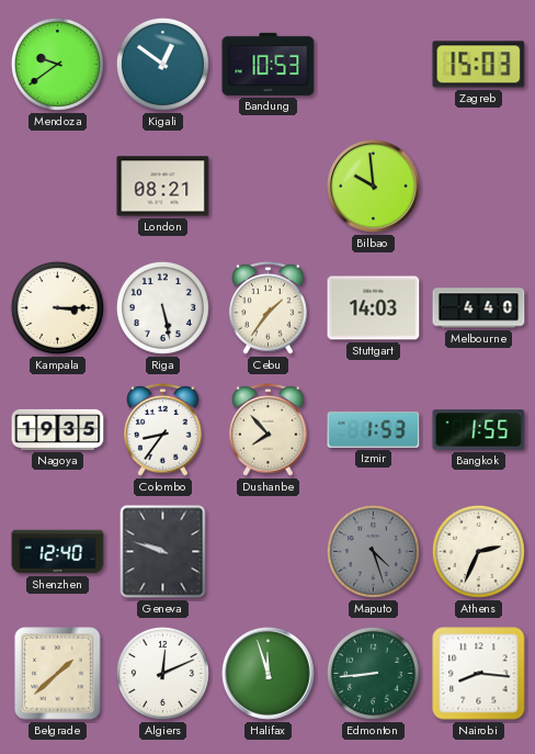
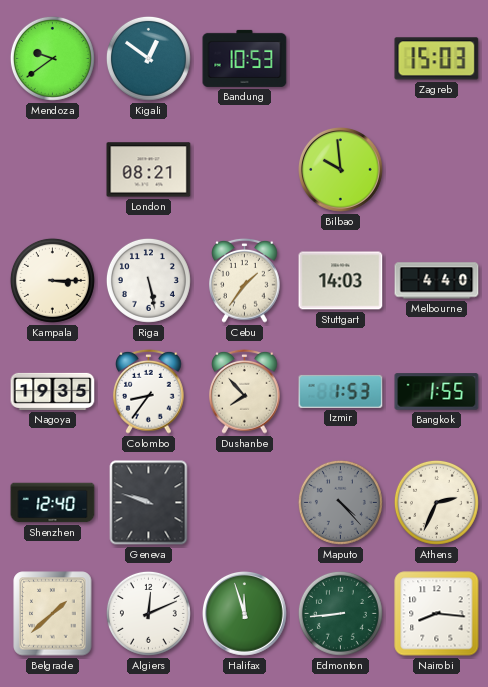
Maputo: 4:27 -> 4:23
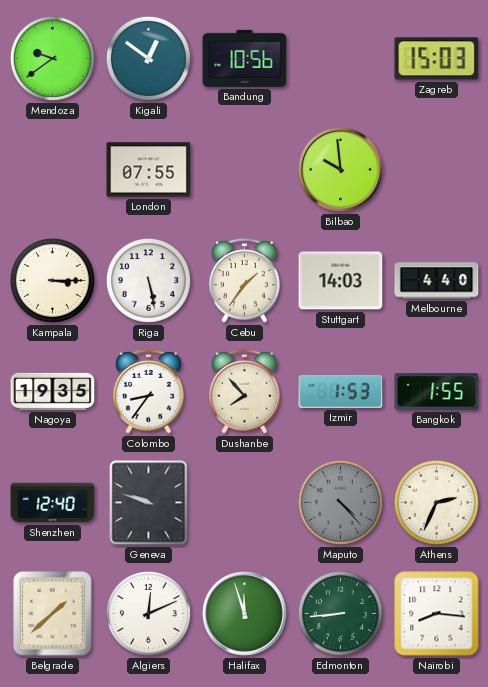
Bandung: 10:53 -> 10:56
London: 08:21 -> 07:55
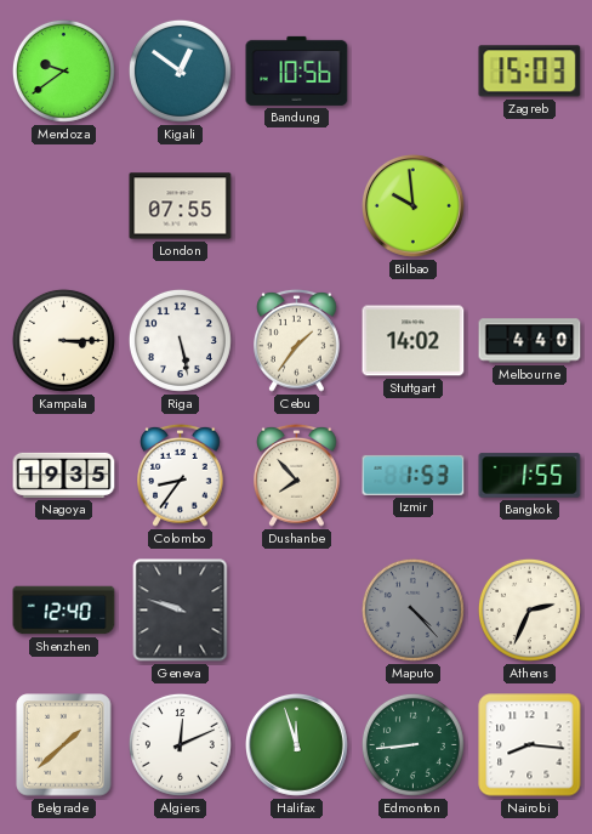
Stuttgart: 14:03 -> 14:02
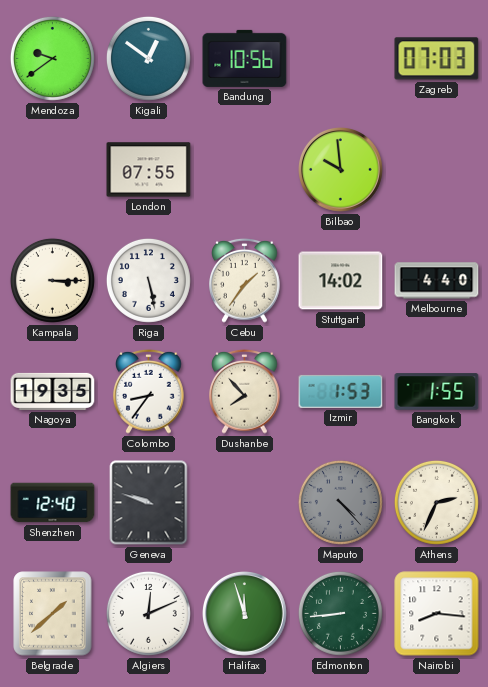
Zagreb: 15:03 -> 07:03
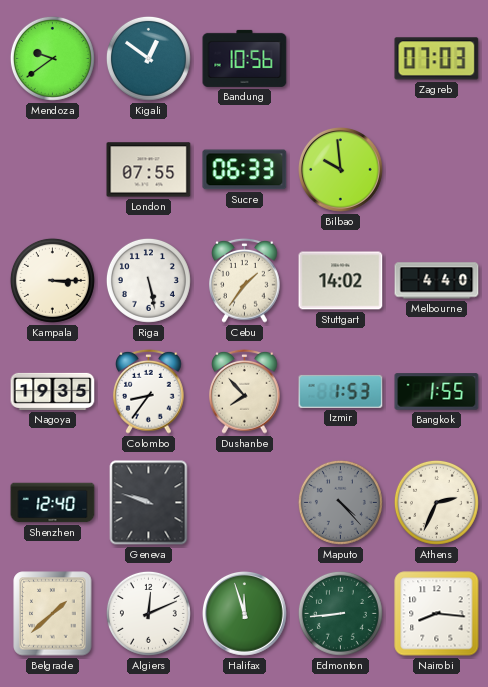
Sucre: none -> 06:33
